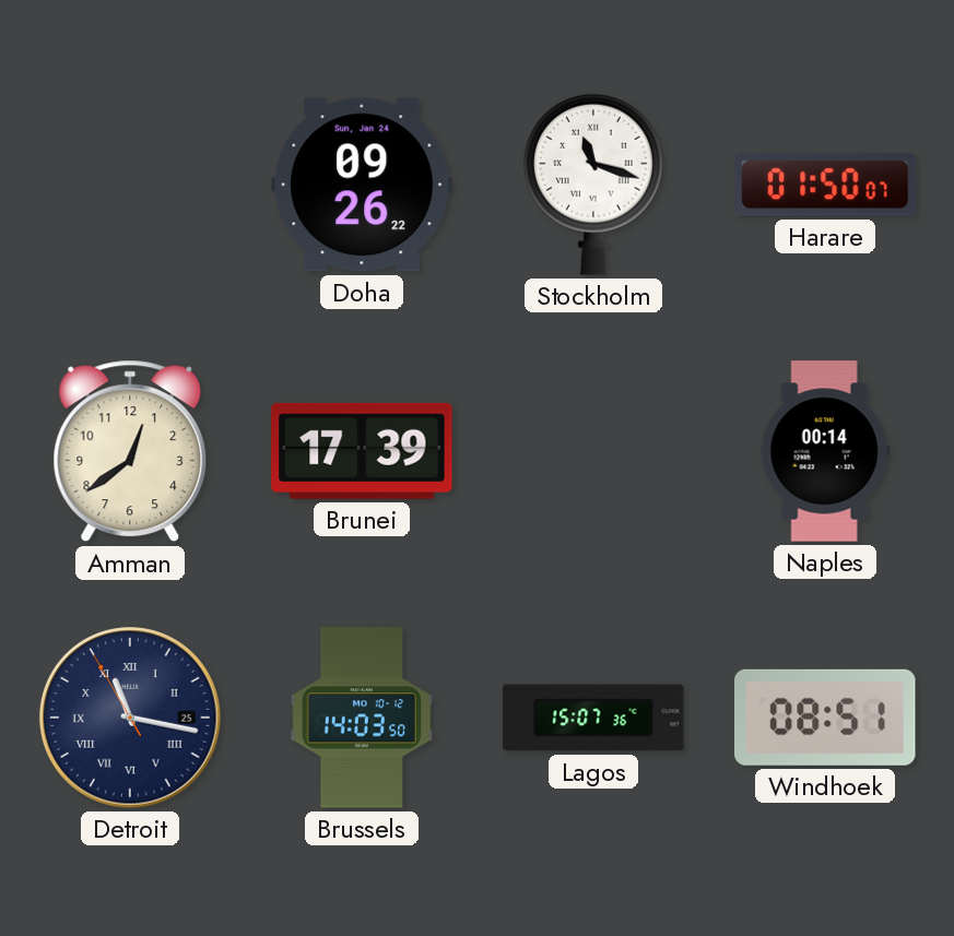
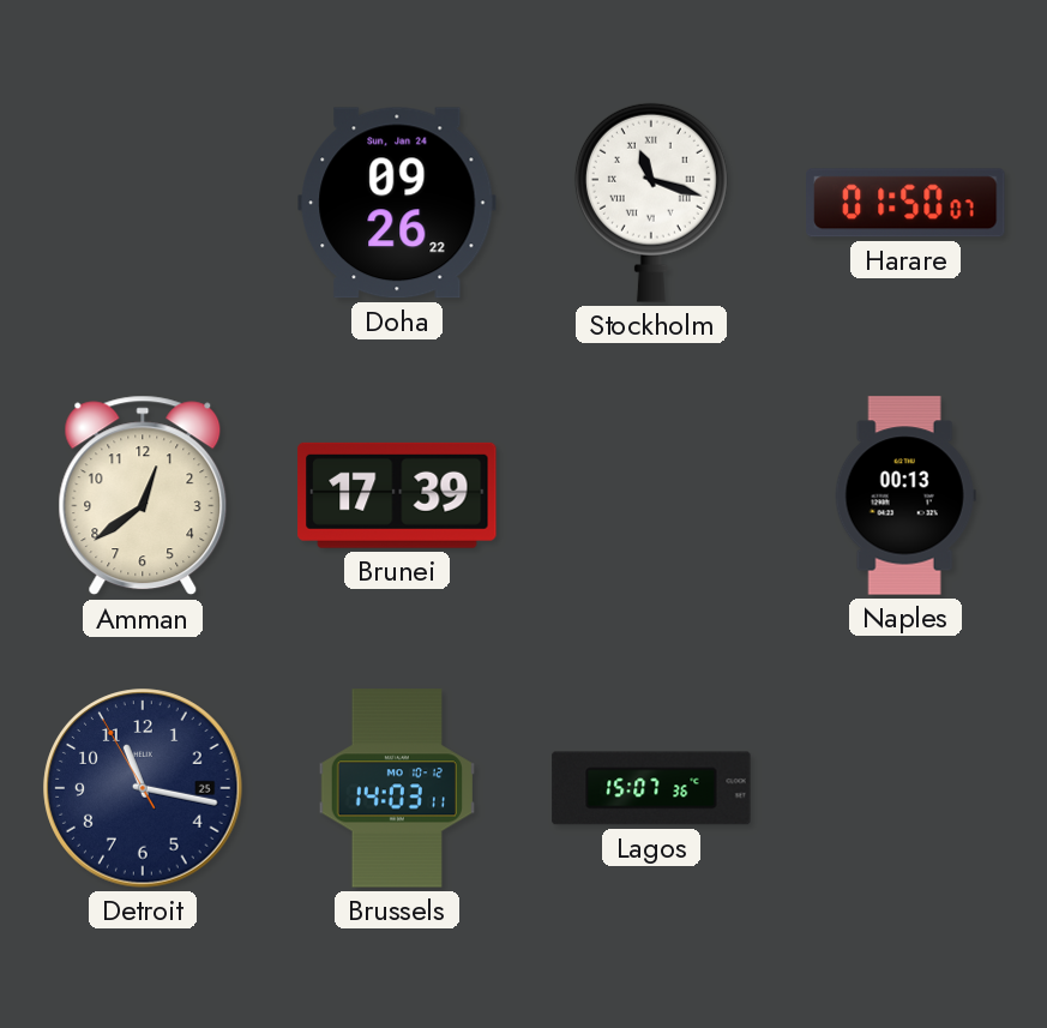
Naples: 00:14 -> 00:13
Detroit numerals: Roman -> Arabic
Brussels: 14:03:50 -> 14:03:11
Windhoek: 08:51 -> none
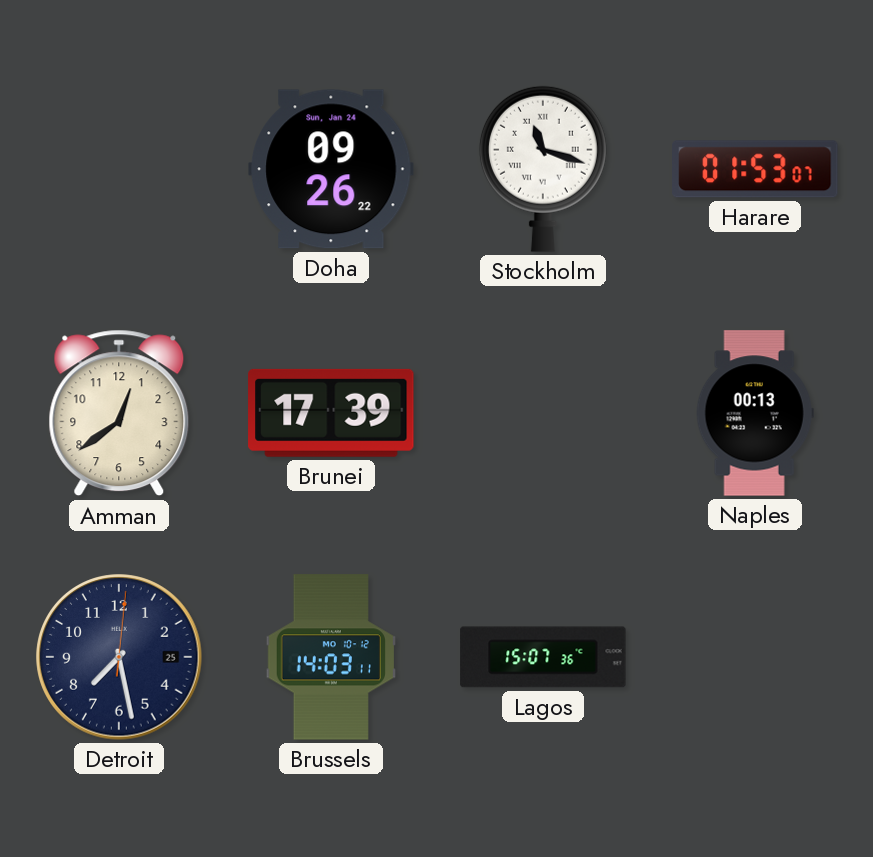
Harare: 01:50 -> 01:53
Detroit: 11:16 -> 7:28
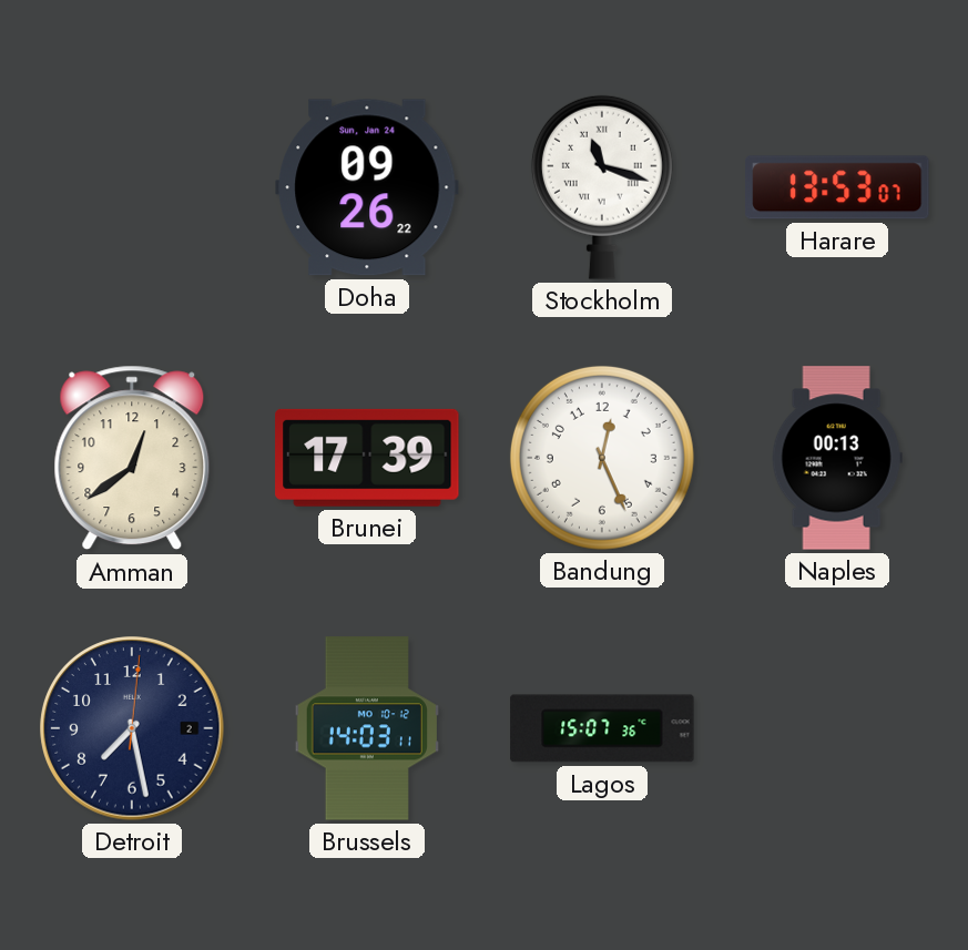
Harare: 01:53 -> 13:53
Bandung: none -> 12:26
Detroit date: 25 -> 2
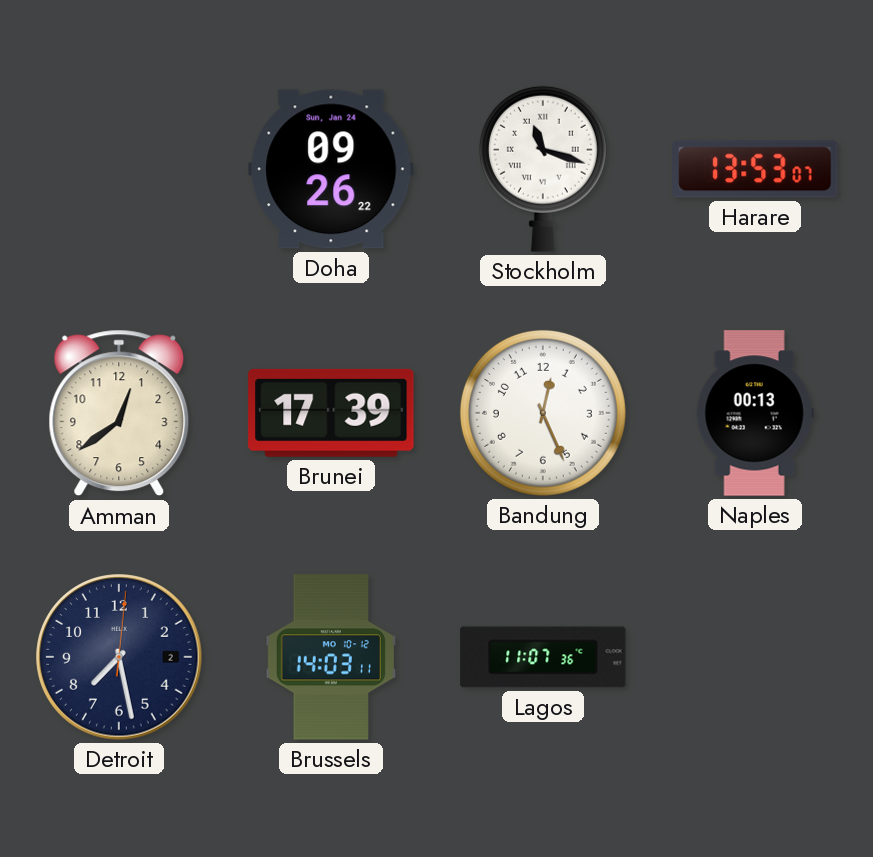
Lagos: 15:07 -> 11:07
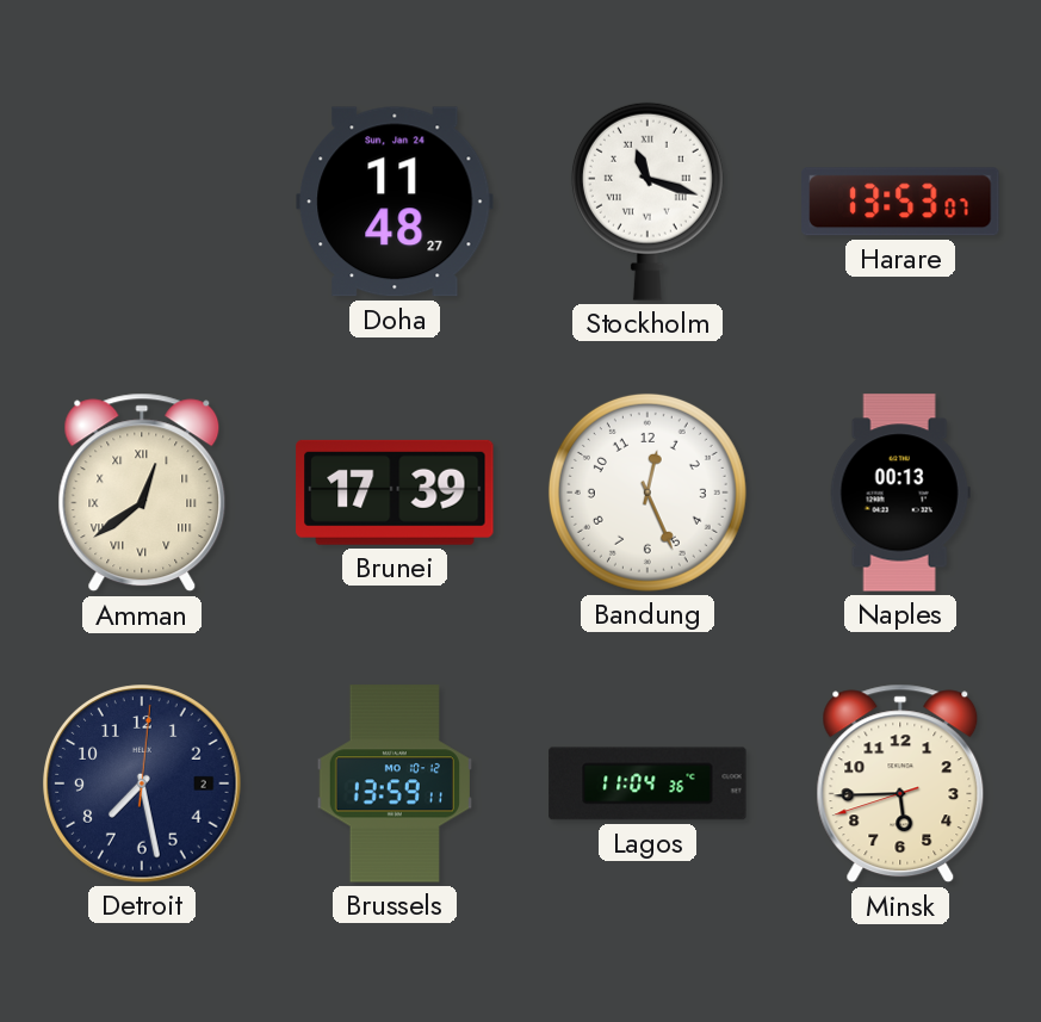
Doha: 09:26 -> 11:48
Amman numerals: Arabic -> Roman
Brussels: 14:03 -> 13:59
Lagos: 11:07 -> 11:04
Minsk: none -> 5:44
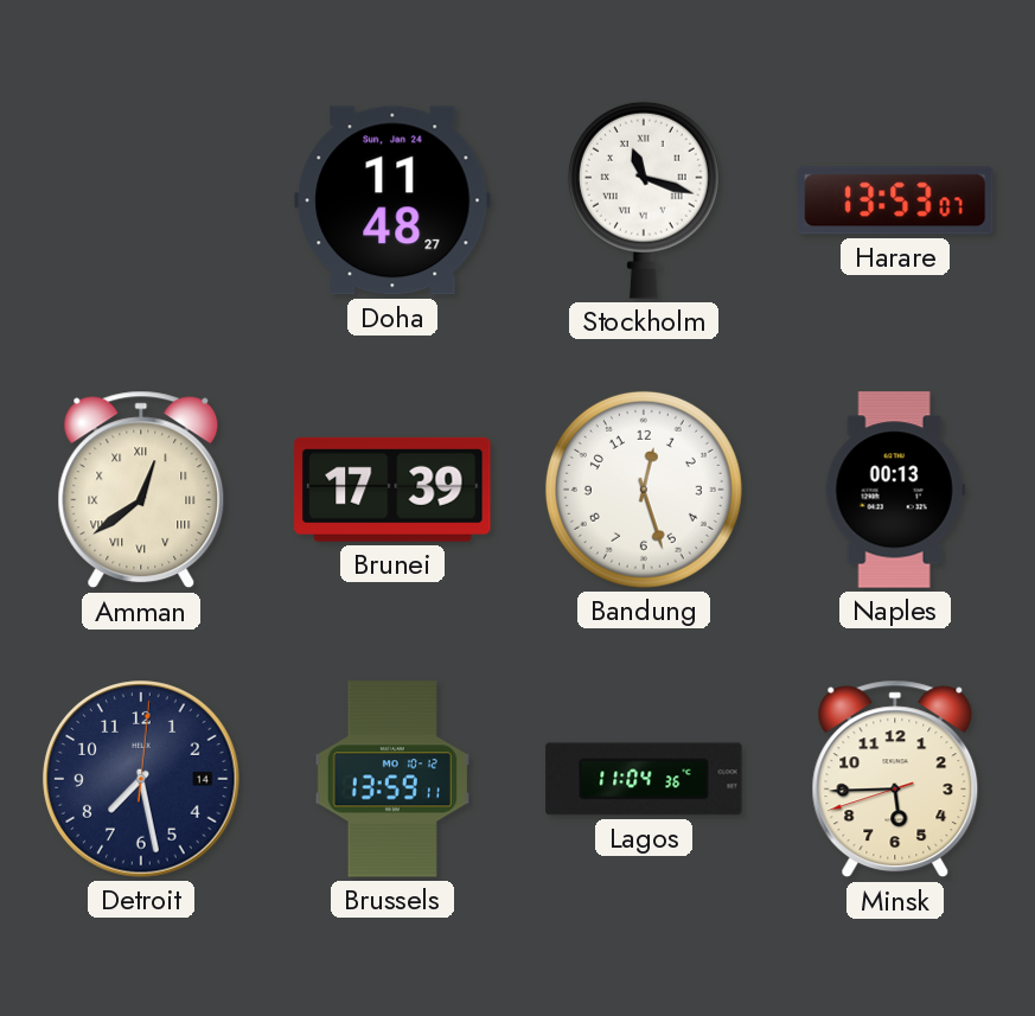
Bandung: 12:26 -> 12:27
Detroit date: 2 -> 14
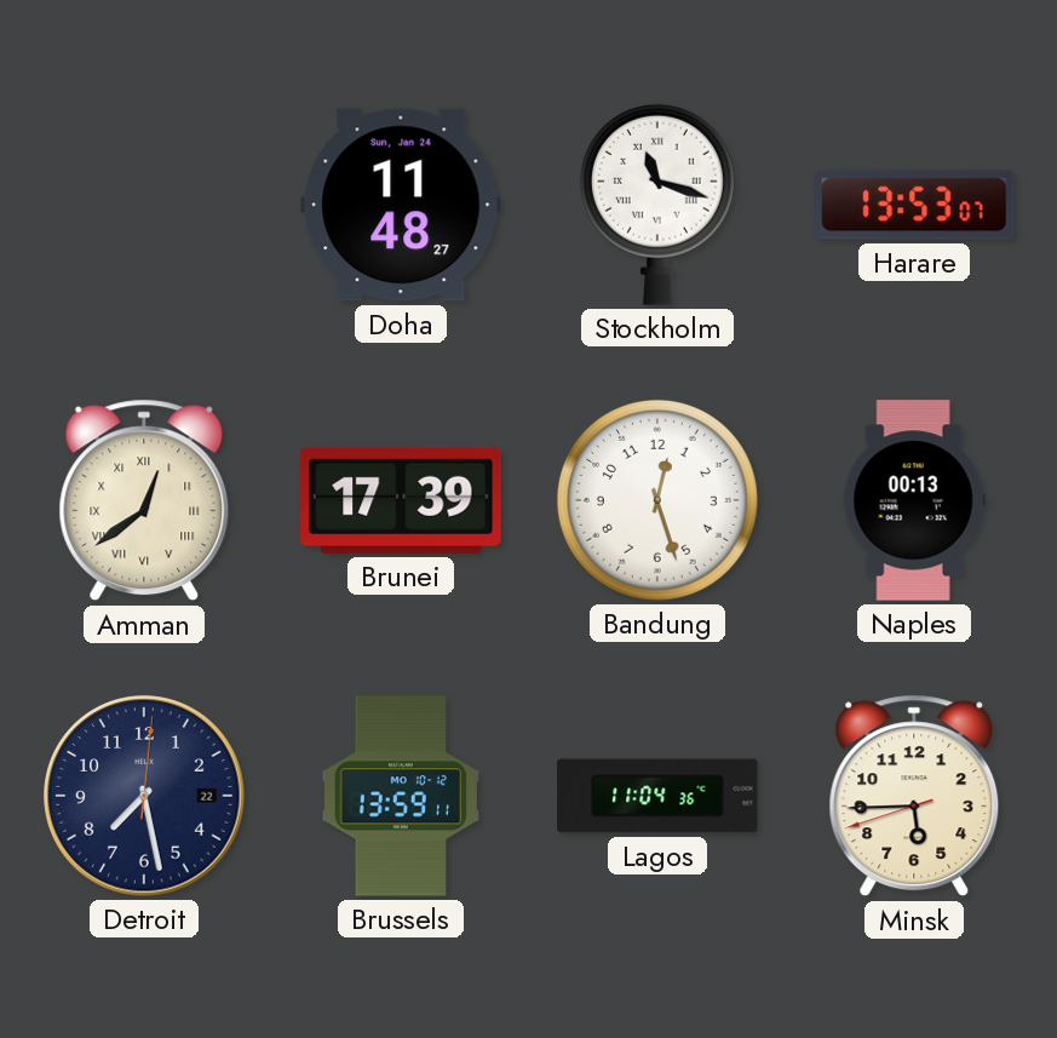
Detroit date: 14 -> 22
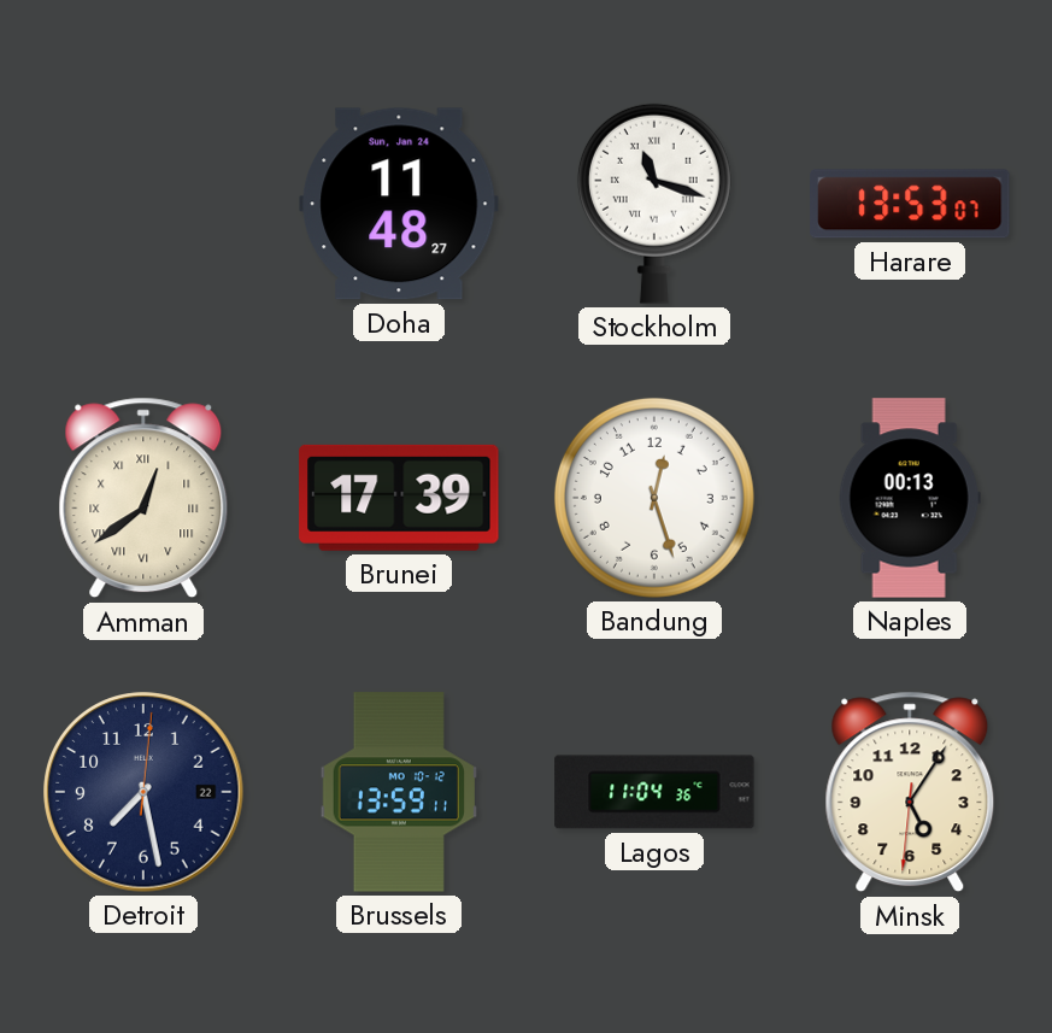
Minsk: 5:44 -> 5:05
